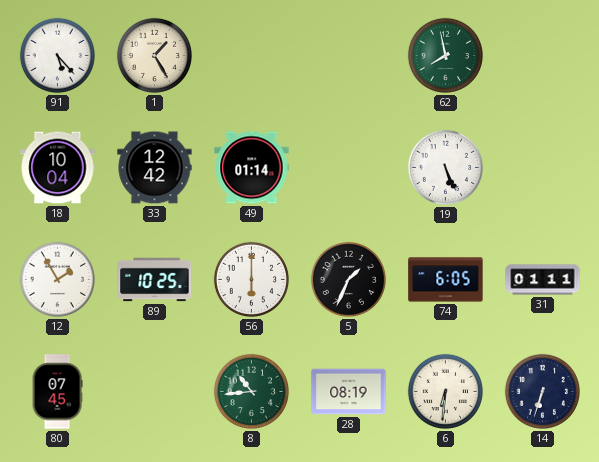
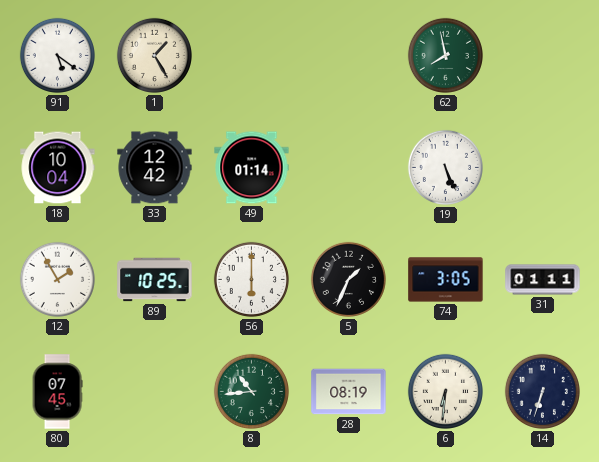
91: 5:23 -> 5:21
74: 6:05 -> 3:05
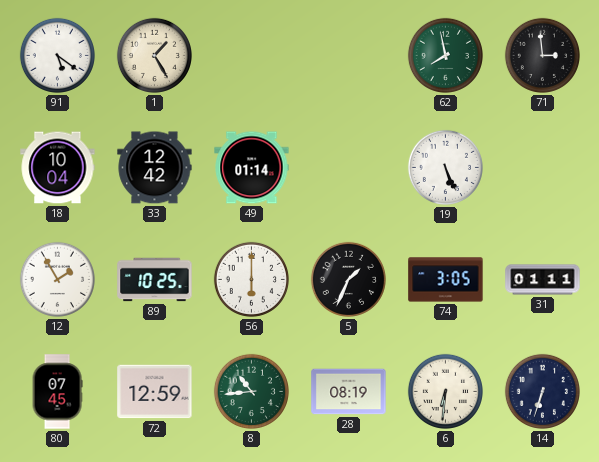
71: none -> 2:59
72: none -> 12:59
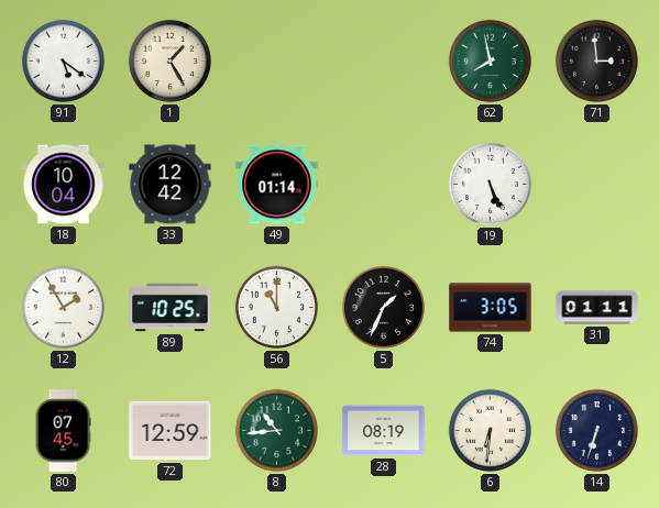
56: 6:00 -> 11:00
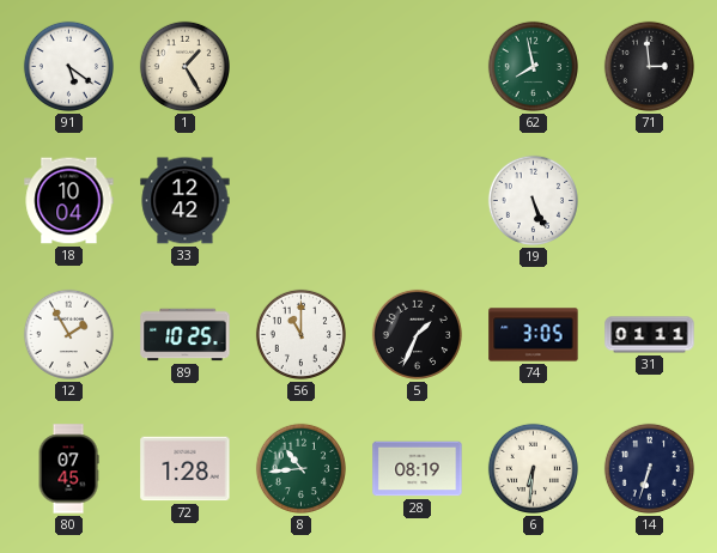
49: 01:14 -> none
72: 12:59 -> 1:28
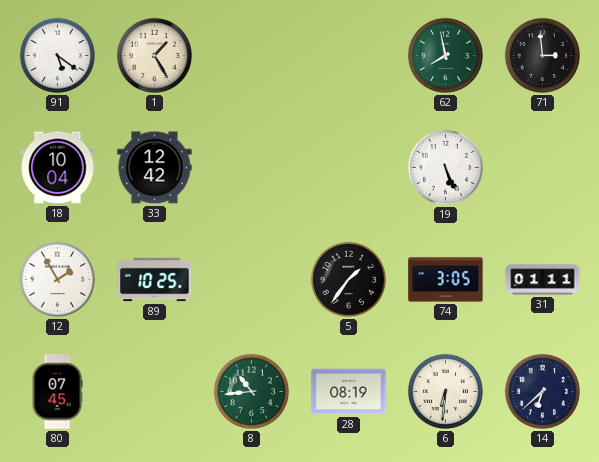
56: 11:00 -> none
5: 1:34 -> 1:36
72: 1:28 -> none
14: 6:33 -> 6:38
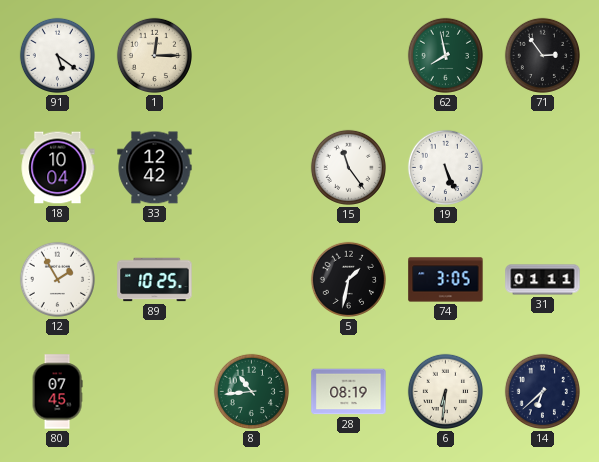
1: 1:25 -> 12:15
71: 2:59 -> 2:54
15: none -> 11:24
5: 1:36 -> 1:32
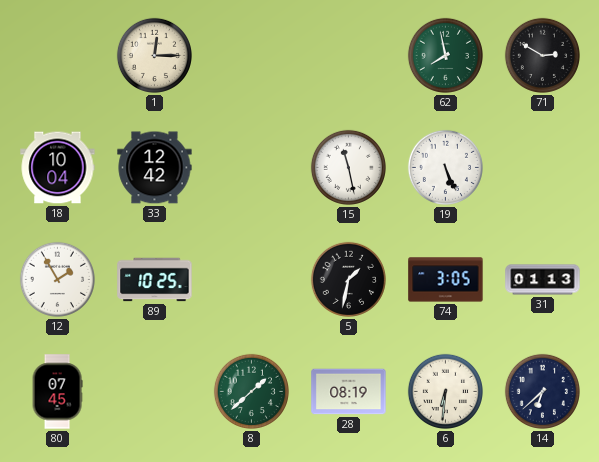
91: 5:21 -> none
71: 2:54 -> 2:50
15: 11:24 -> 11:28
31: 01:11 -> 01:13
8: 10:44 -> 1:38
